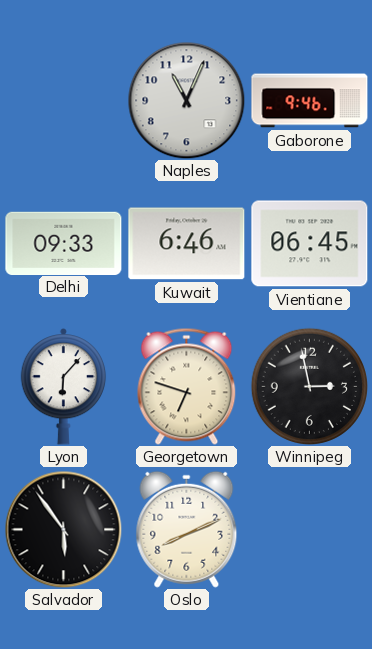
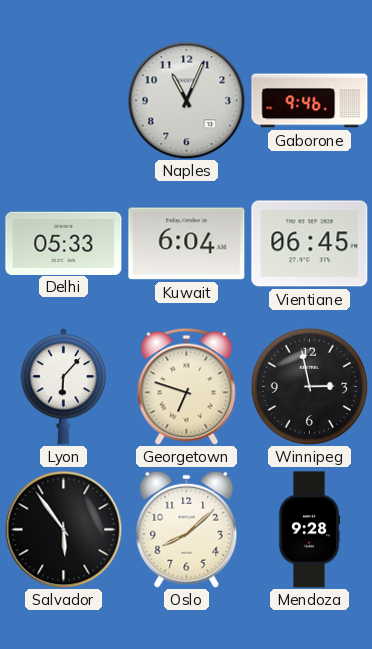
Delhi: 09:33 -> 05:33
Kuwait: 6:46 -> 6:04
Oslo: 8:11 -> 8:08
Mendoza: none -> 9:28
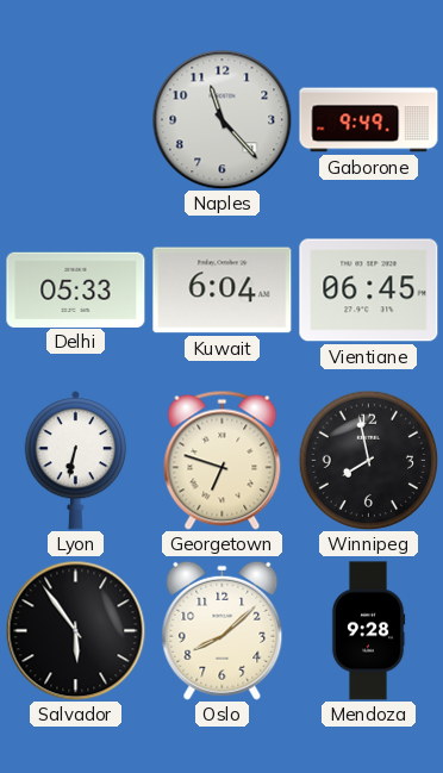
Naples: 11:04 -> 11:23
Gaborone: 9:46 -> 9:49
Lyon: 6:07 -> 6:32
Winnipeg: 2:58 -> 7:58
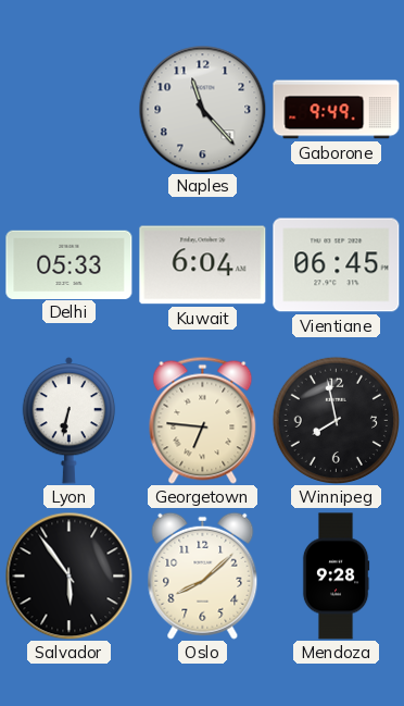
Georgetown: 6:48 -> 6:46
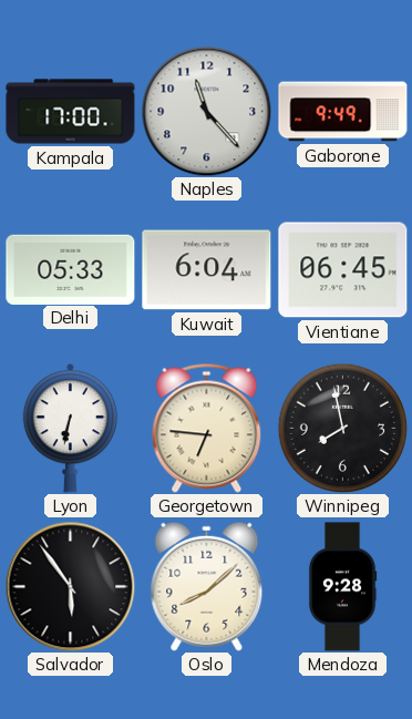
Kampala: none -> 17:00
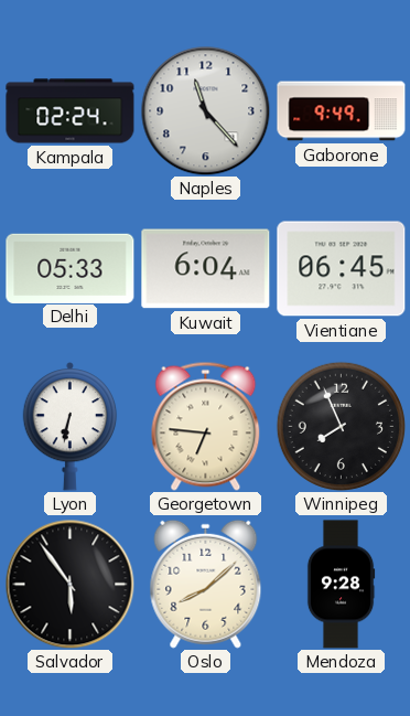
Kampala: 17:00 -> 02:24
Winnipeg: 7:58 -> 7:56
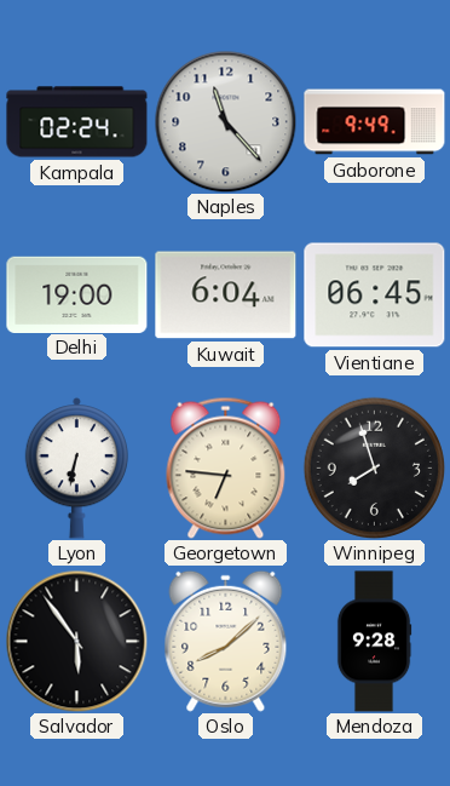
Delhi: 05:33 -> 19:00
Winnipeg: 7:56 -> 7:57
